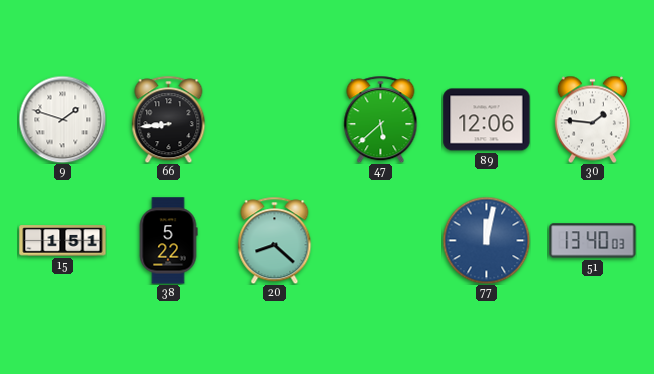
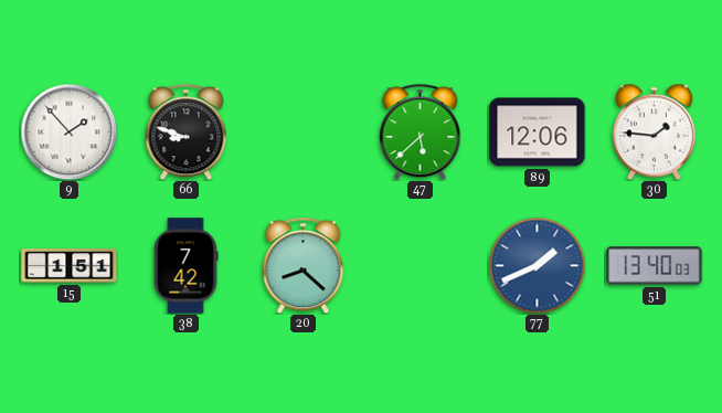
9: 1:48 -> 1:53
66: 8:44 -> 8:48
38: 5:22 -> 7:42
77: 12:02 -> 1:41
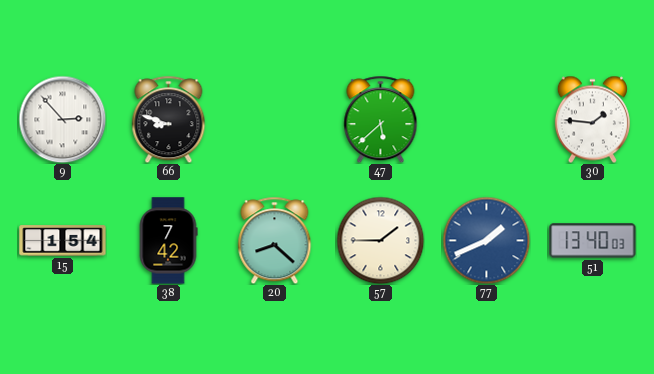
9: 1:53 -> 2:53
89: 12:06 -> none
15: 1:51 -> 1:54
57: none -> 1:45
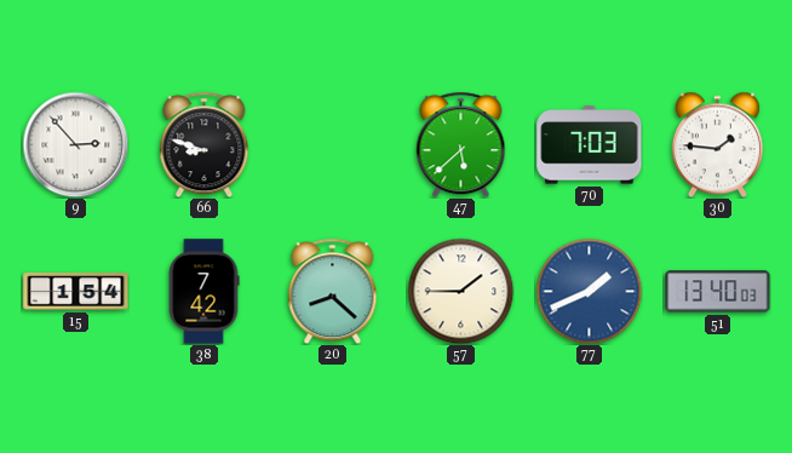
70: none -> 7:03
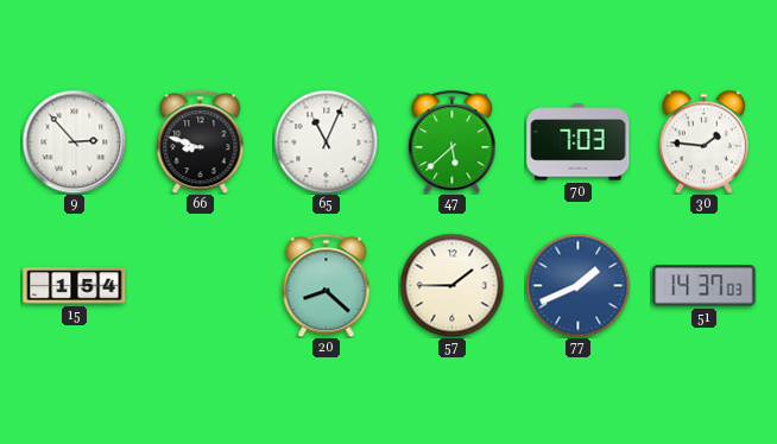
65: none -> 11:04
38: 7:42 -> none
51: 13:40 -> 14:37
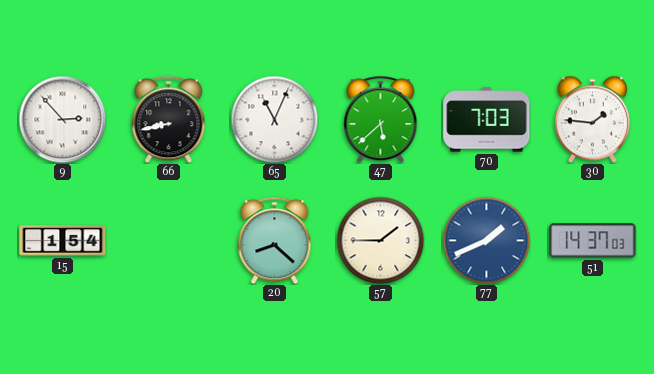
66: 8:48 -> 8:43
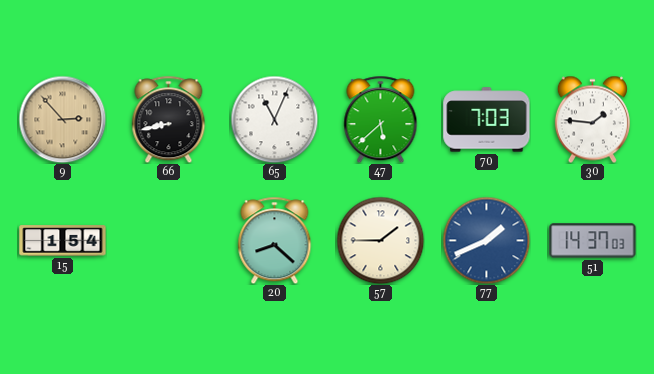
9 dial: white -> champagne
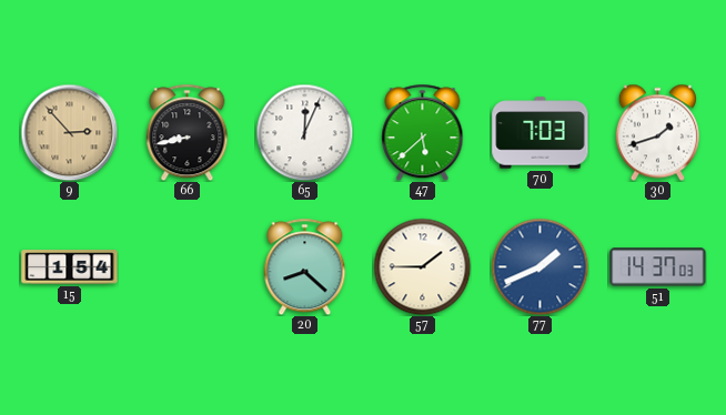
65: 11:04 -> 12:04
30: 1:46 -> 1:42
